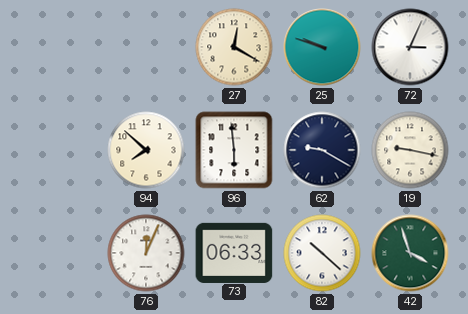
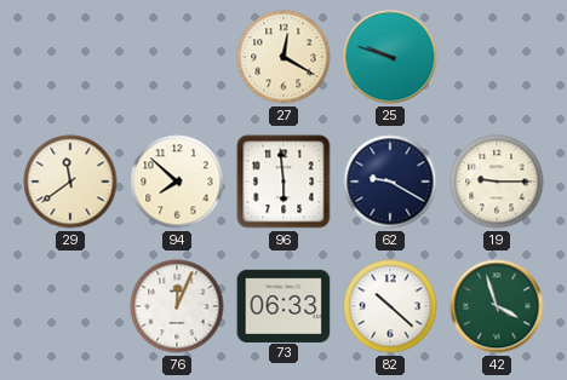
72: 3:04 -> none
29: none -> 11:39
19: 9:17 -> 9:15
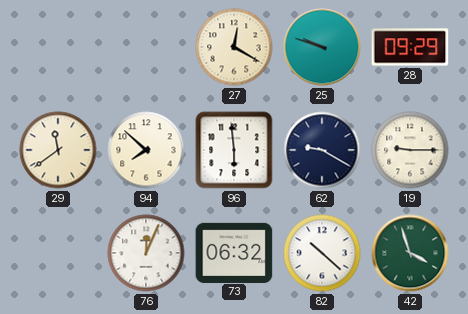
28: none -> 09:29
73: 06:33 -> 06:32
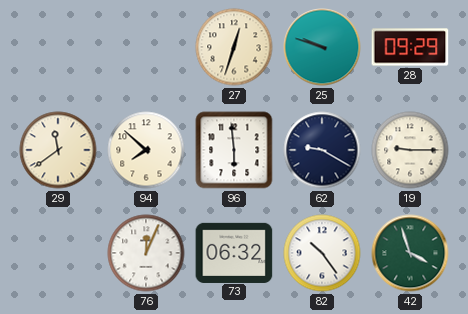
27: 12:20 -> 12:33
82: 10:22 -> 10:24
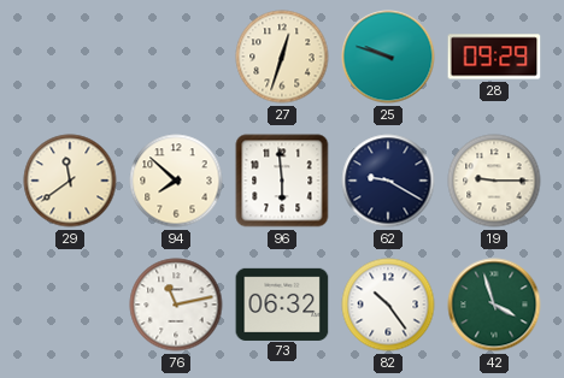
76: 12:04 -> 11:13
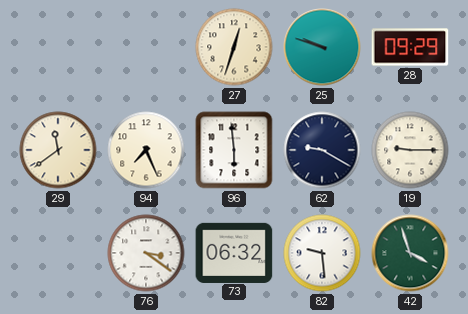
94: 7:52 -> 7:26
76: 11:13 -> 3:21
82: 10:24 -> 9:29
